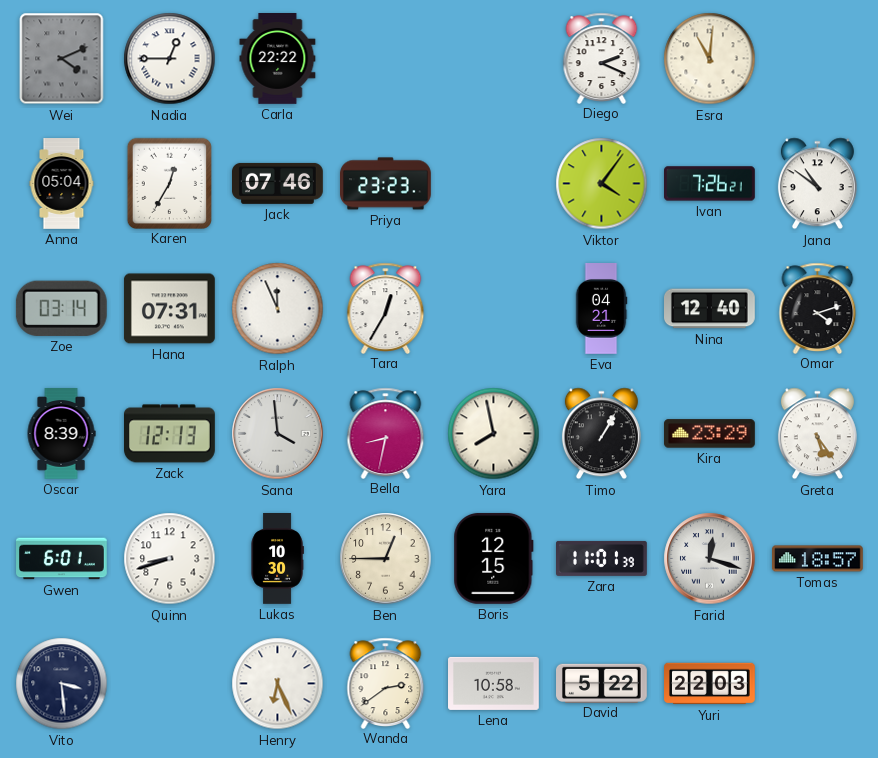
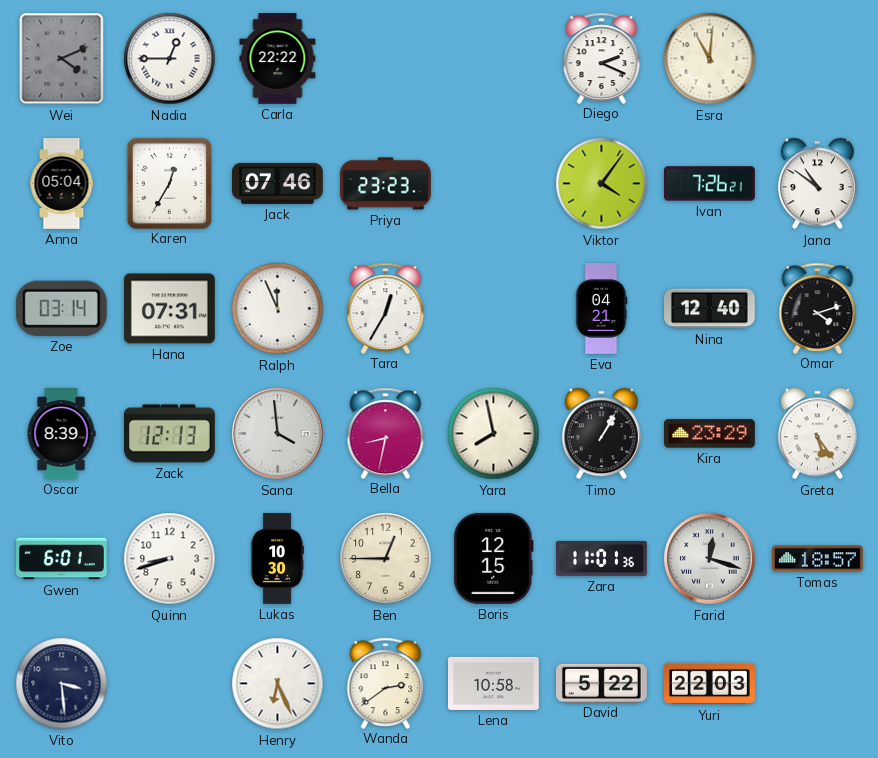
Zara: 11:01:39 -> 11:01:36
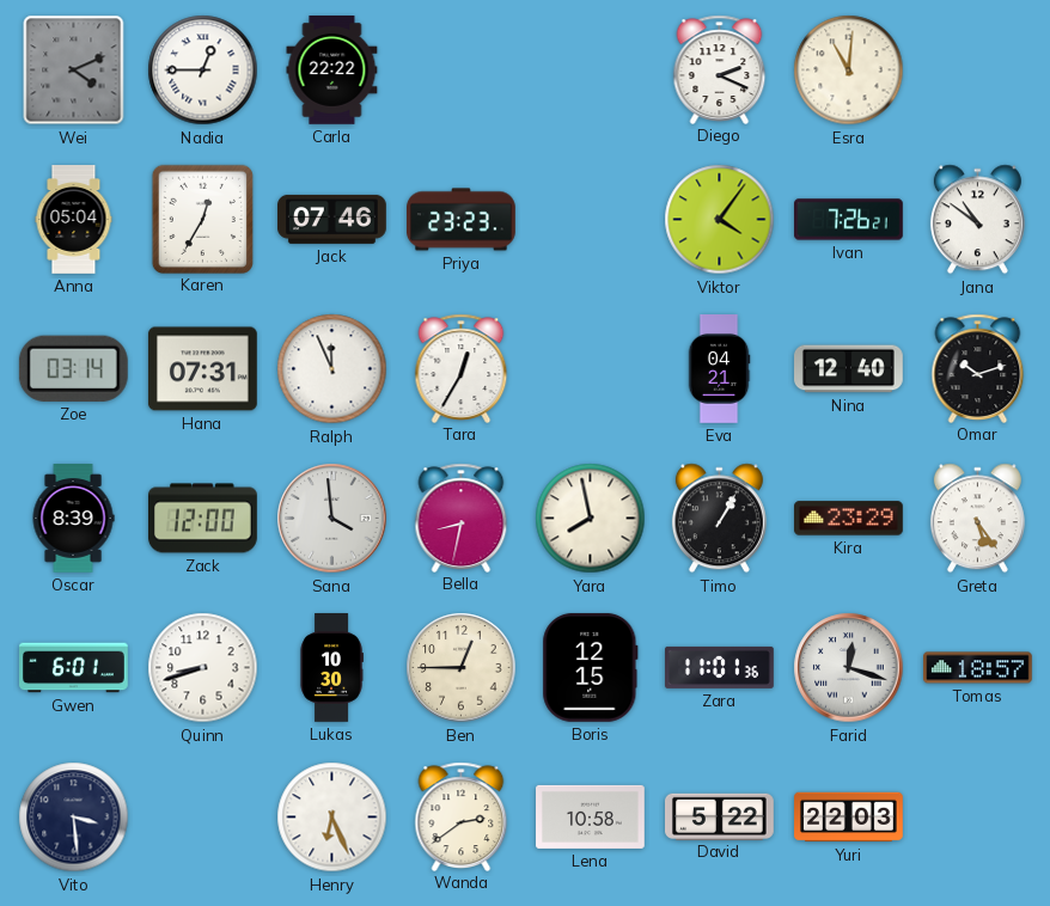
Omar: 4:12 -> 10:12
Zack: 12:13 -> 12:00
